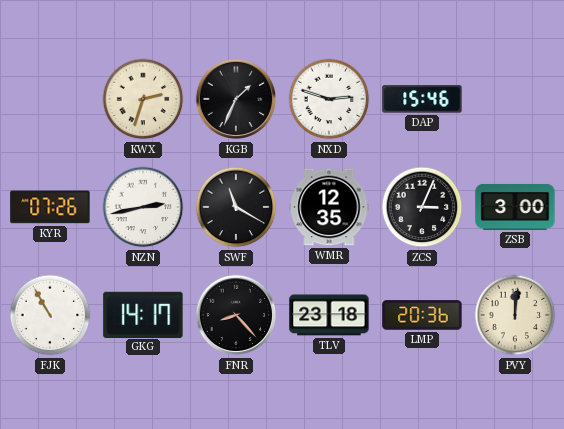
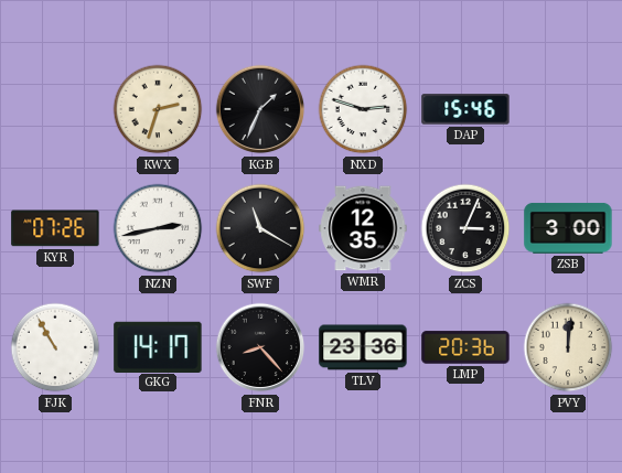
TLV: 23:18 -> 23:36
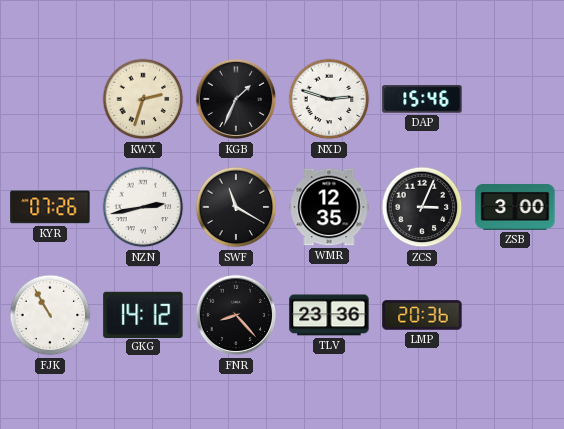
GKG: 14:17 -> 14:12
PVY: 12:01 -> none
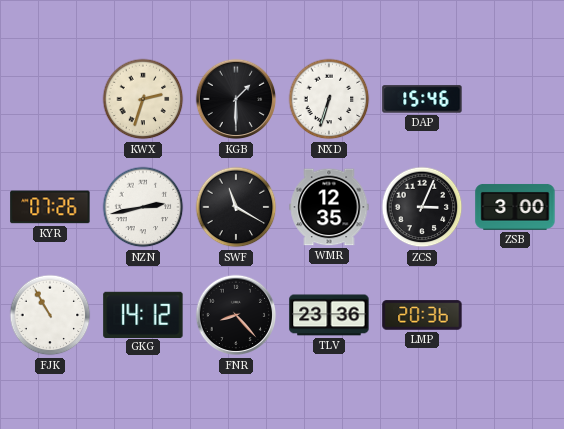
KGB: 1:34 -> 1:30
NXD: 2:48 -> 6:33
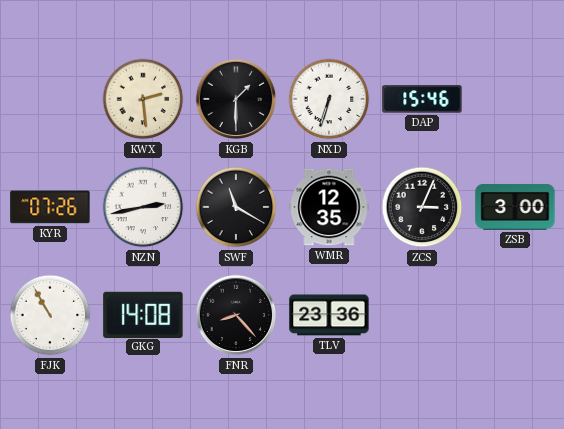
KWX: 2:33 -> 2:29
GKG: 14:12 -> 14:08
LMP: 20:36 -> none
